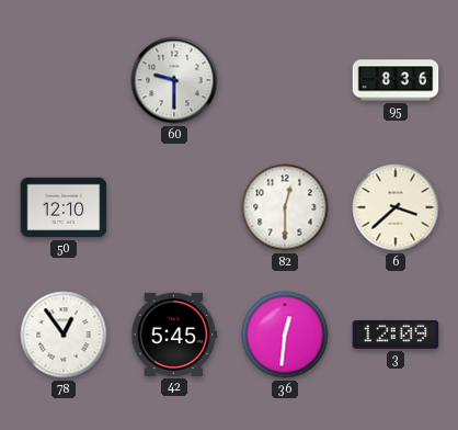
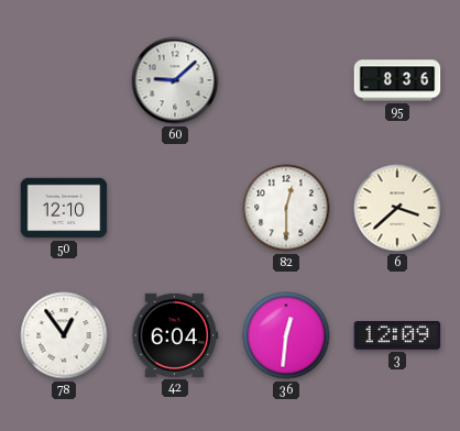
60: 9:30 -> 9:08
42: 5:45 -> 6:04
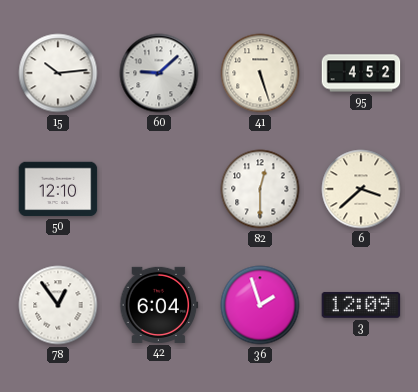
15: none -> 10:14
41: none -> 5:27
95: 8:36 -> 4:52
36: 12:31 -> 1:57
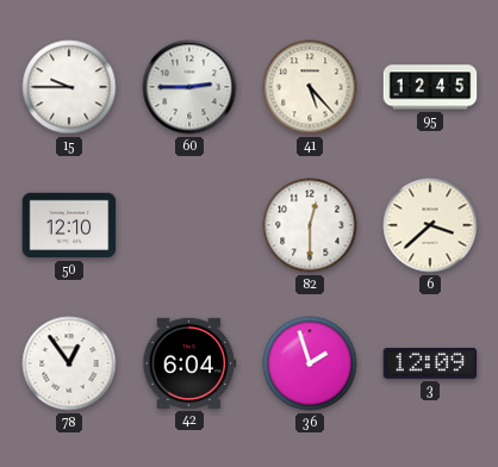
15: 10:14 -> 9:45
60: 9:08 -> 2:45
41: 5:27 -> 5:23
95: 4:52 -> 12:45
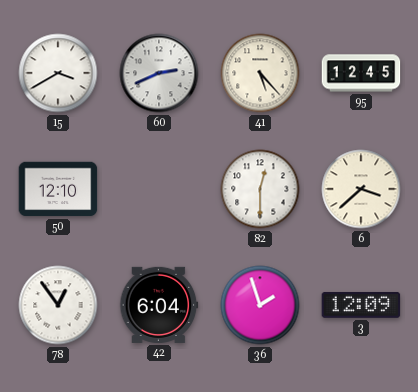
15: 9:45 -> 3:40
60: 2:45 -> 2:41
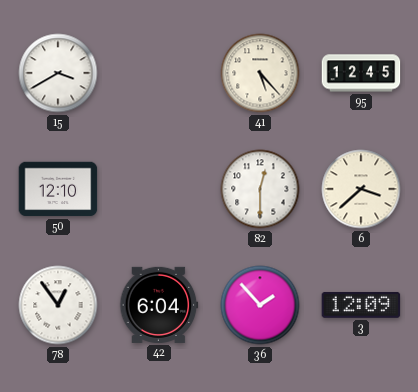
60: 2:41 -> none
36: 1:57 -> 1:53
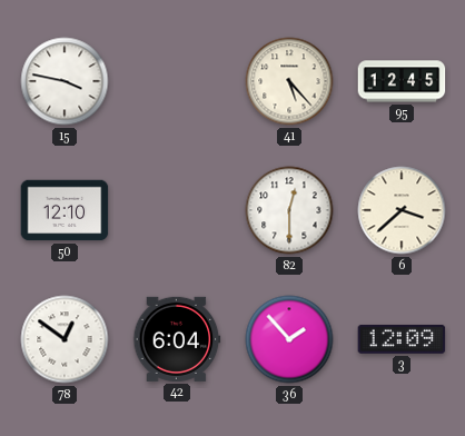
15: 3:40 -> 3:47
78: 12:54 -> 12:51
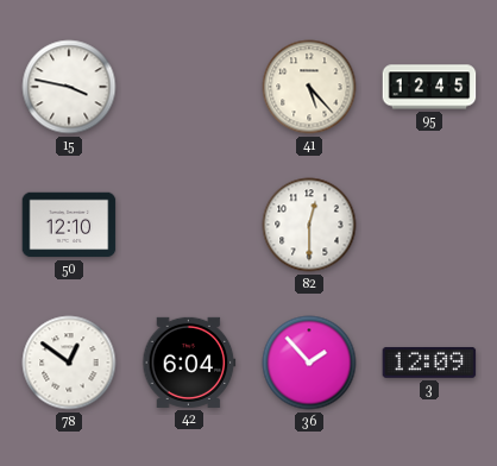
6: 3:38 -> none
